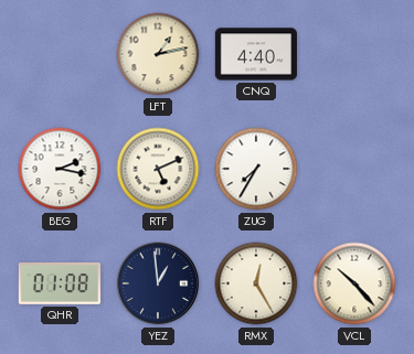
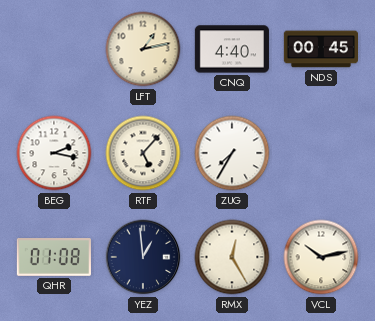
NDS: none -> 00:45
RTF: 5:11 -> 5:07
VCL: 10:23 -> 10:13
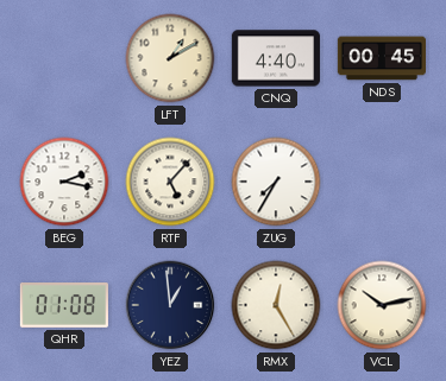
LFT: 1:13 -> 1:10
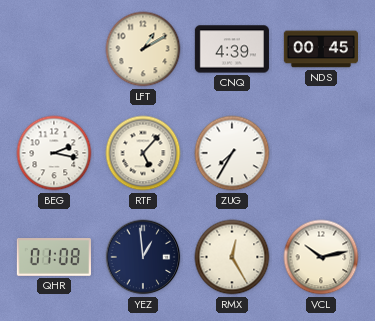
CNQ: 4:40 -> 4:39
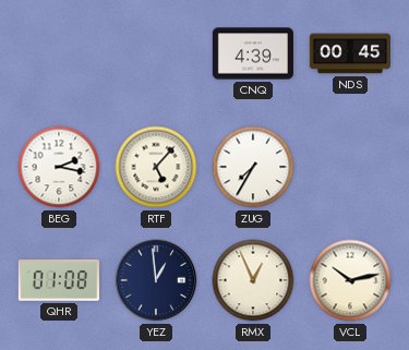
LFT: 1:10 -> none
RMX: 12:25 -> 12:56
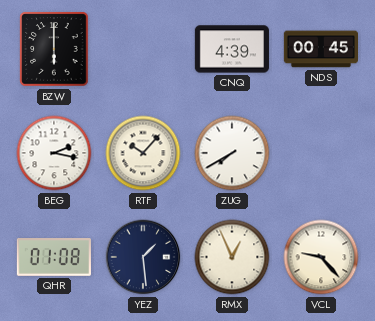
BZW: none -> 6:00
RTF: 5:07 -> 10:07
ZUG: 7:35 -> 7:40
YEZ: 12:59 -> 1:29
VCL: 10:13 -> 9:23
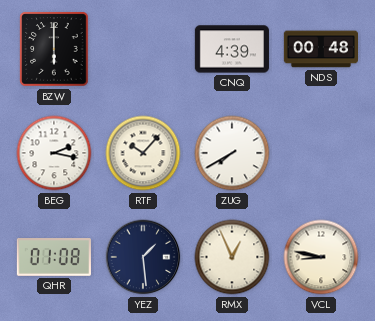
NDS: 00:45 -> 00:48
VCL: 9:23 -> 8:47
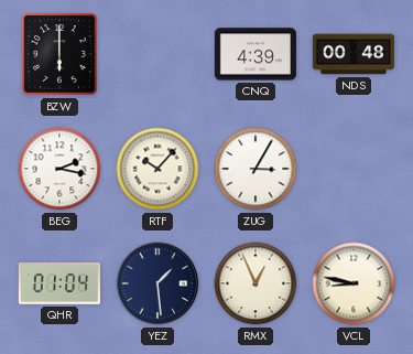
ZUG: 7:40 -> 3:05
QHR: 01:08 -> 01:04
